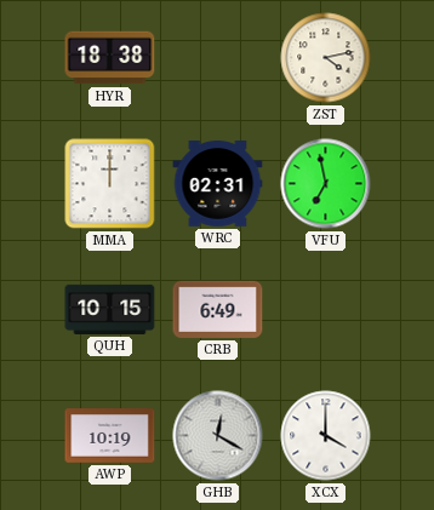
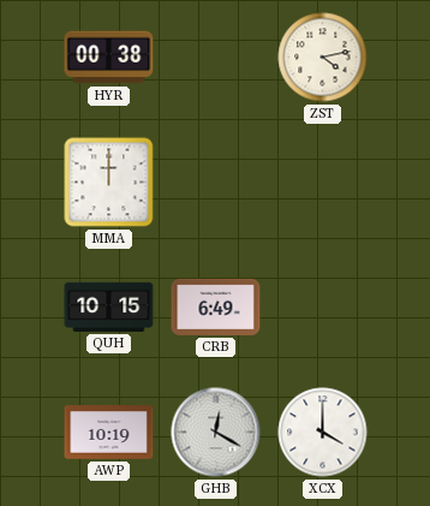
HYR: 18:38 -> 00:38
WRC: 02:31 -> none
VFU: 6:58 -> none
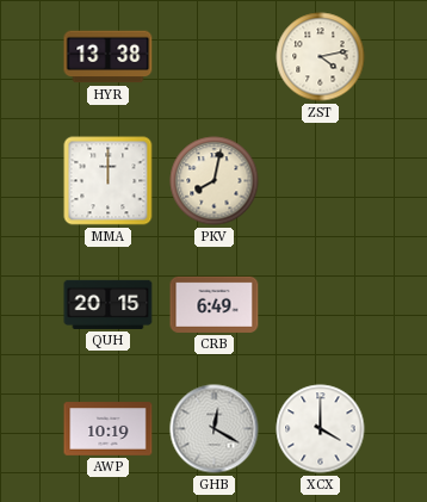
HYR: 00:38 -> 13:38
PKV: none -> 8:02
QUH: 10:15 -> 20:15
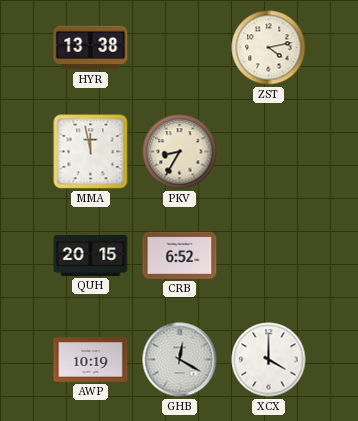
MMA: 12:00 -> 11:58
PKV: 8:02 -> 8:35
CRB: 6:49 -> 6:52
